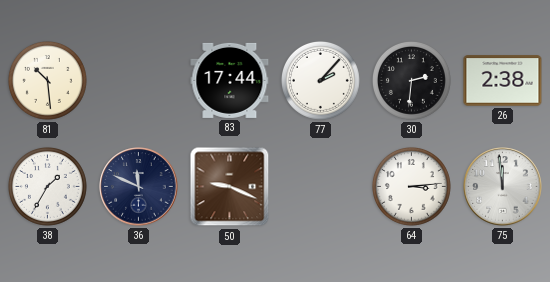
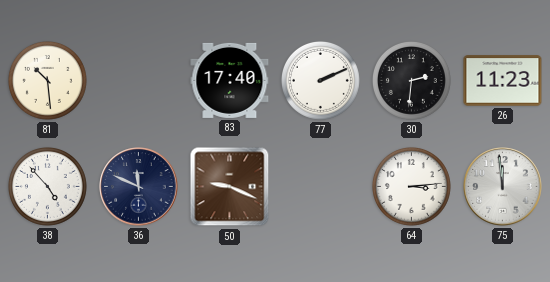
83: 17:44 -> 17:40
77: 2:07 -> 2:11
26: 2:38 -> 11:23
38: 1:35 -> 4:53
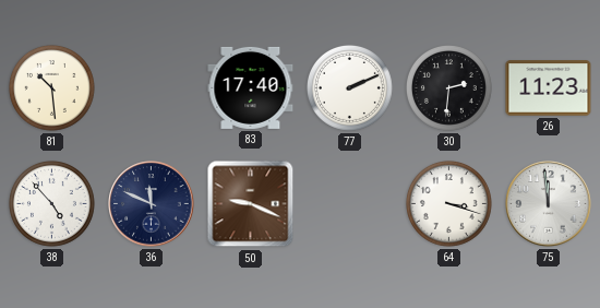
64: 3:14 -> 3:18
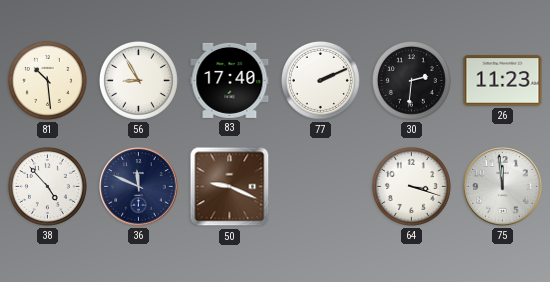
56: none -> 8:55
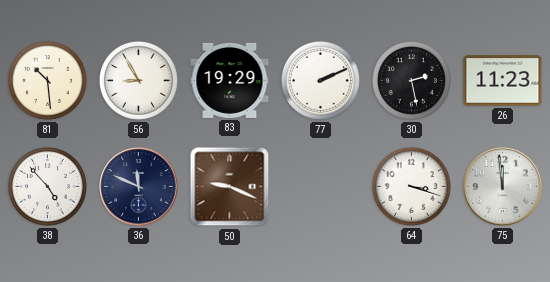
83: 17:40 -> 19:29
30: 2:31 -> 2:28
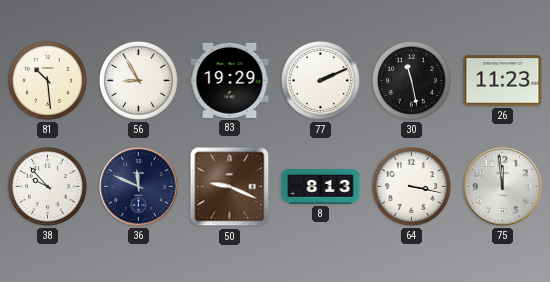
30: 2:28 -> 11:28
38: 4:53 -> 9:53
8: none -> 8:13
64: 3:18 -> 3:17
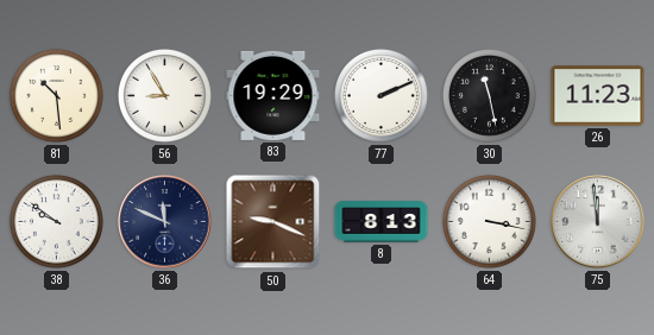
38: 9:53 -> 9:51
